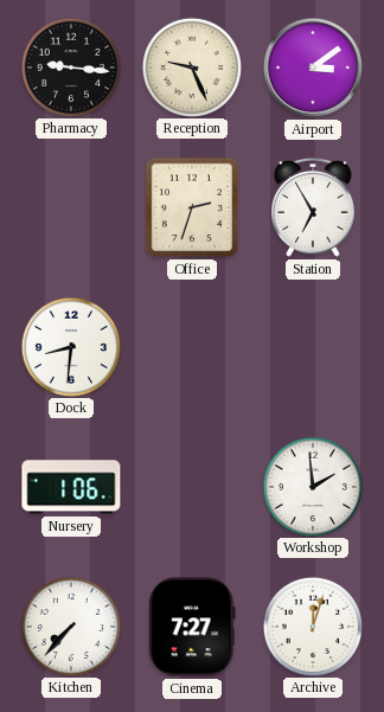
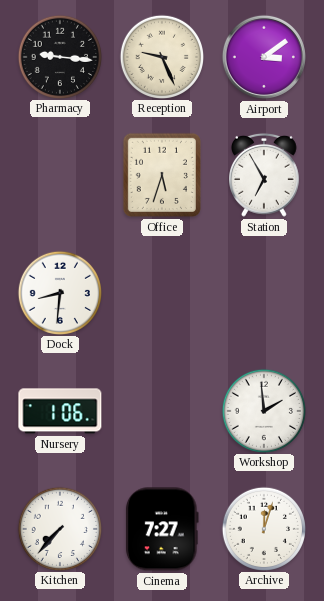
Office: 2:33 -> 5:33
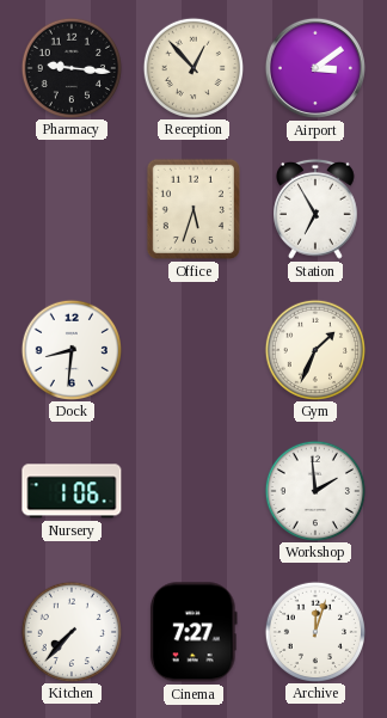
Reception: 9:26 -> 12:53
Gym: none -> 1:34
